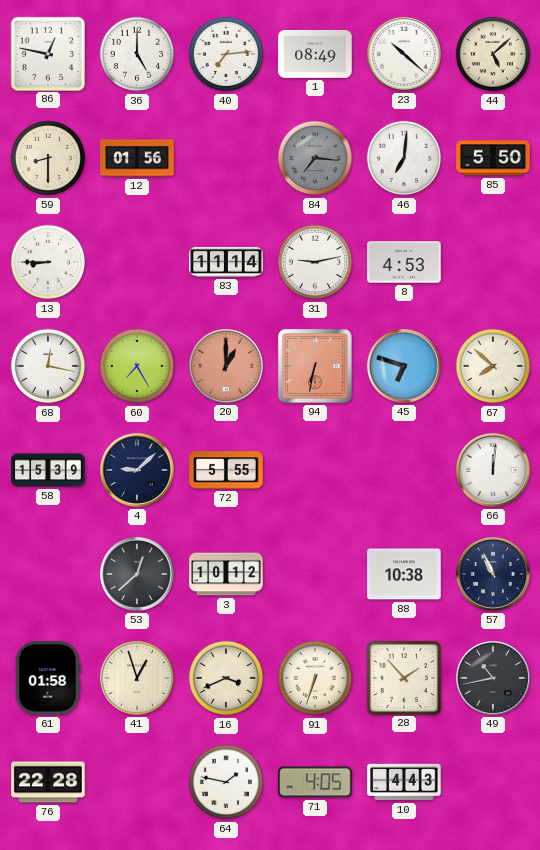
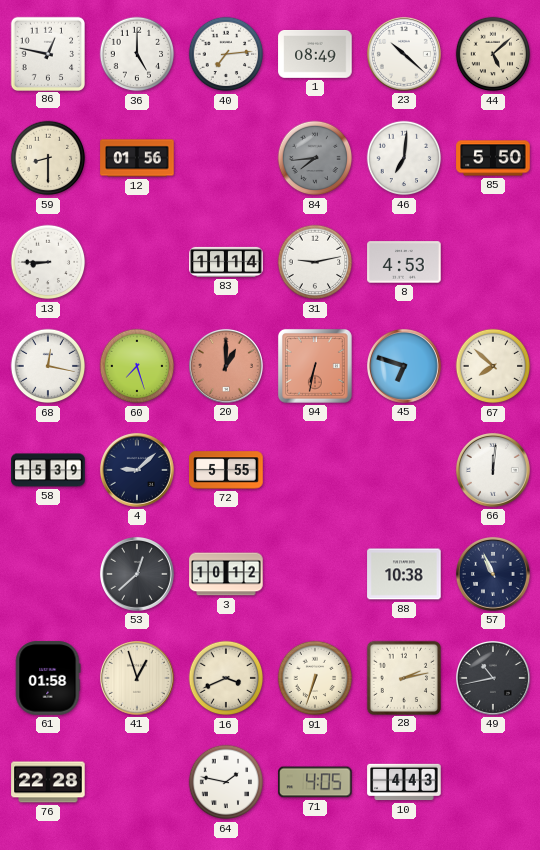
84: 7:16 -> 7:44
60: 7:25 -> 7:27
28: 1:53 -> 2:13
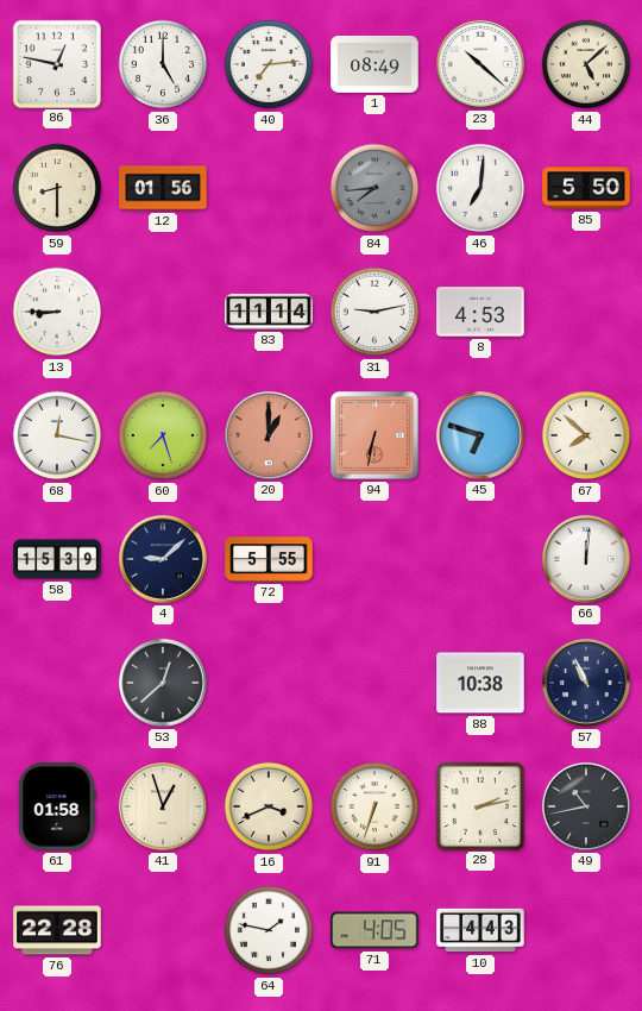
3: 10:12 -> none
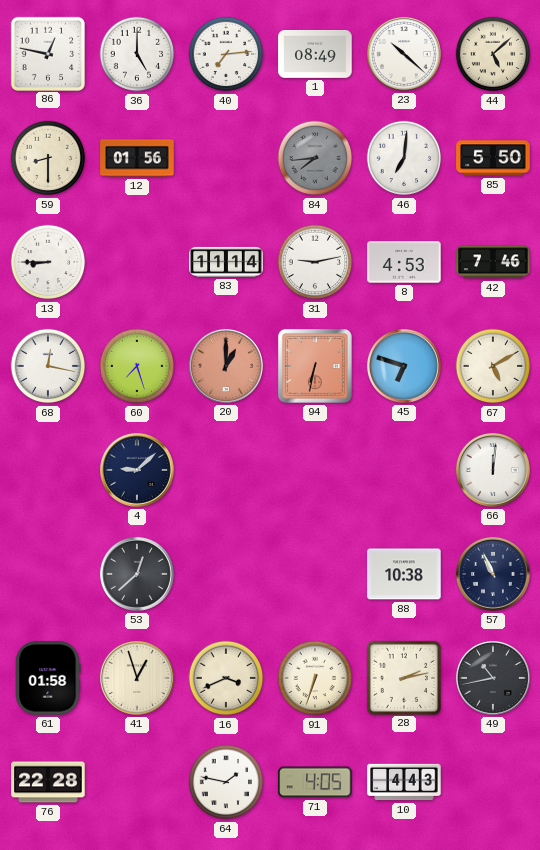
42: none -> 7:46
67: 7:52 -> 5:10
58: 15:39 -> none
72: 5:55 -> none
